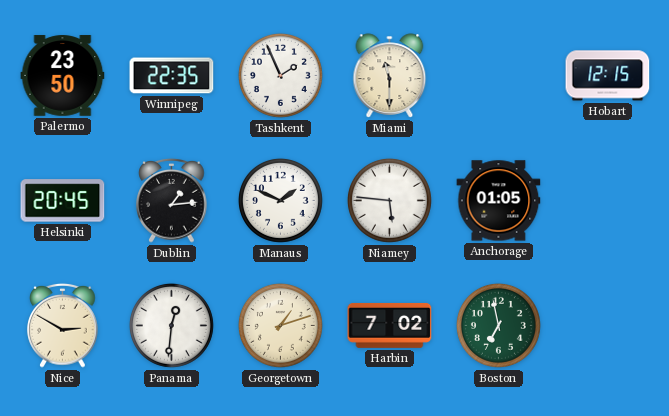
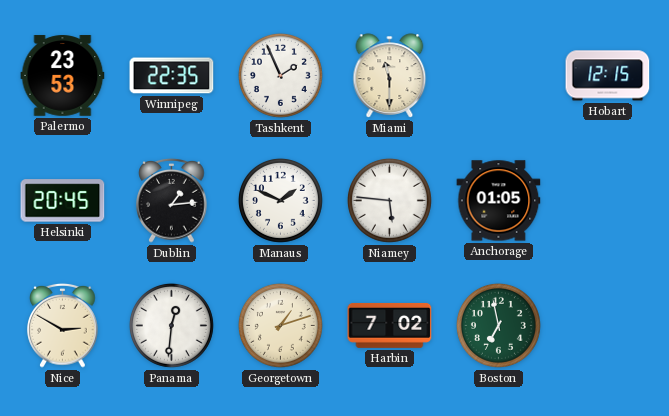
Palermo: 23:50 -> 23:53
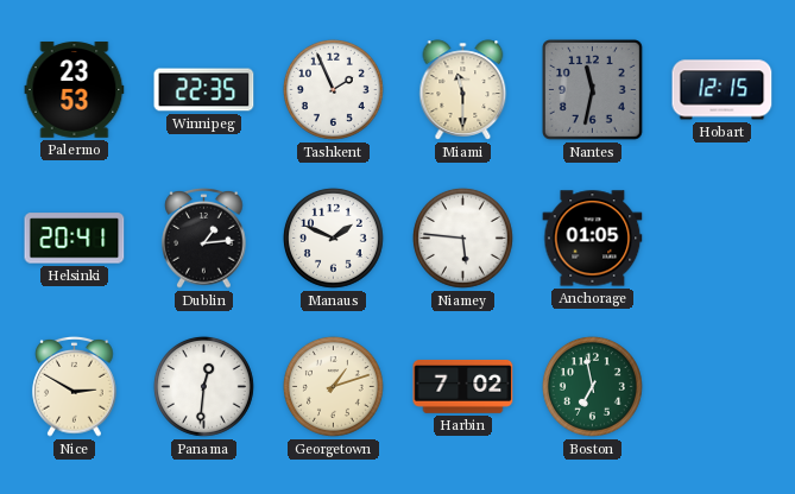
Nantes: none -> 11:32
Helsinki: 20:45 -> 20:41
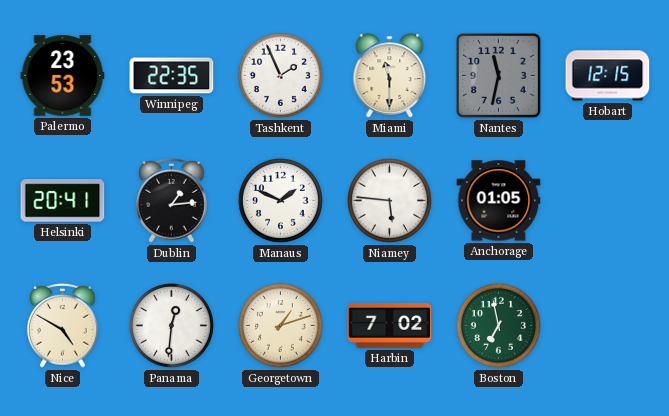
Nice: 2:50 -> 4:50
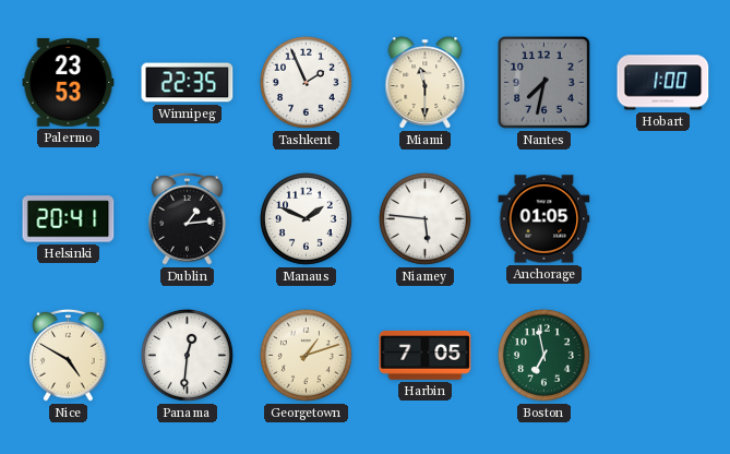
Nantes: 11:32 -> 7:32
Hobart: 12:15 -> 1:00
Harbin: 7:02 -> 7:05
